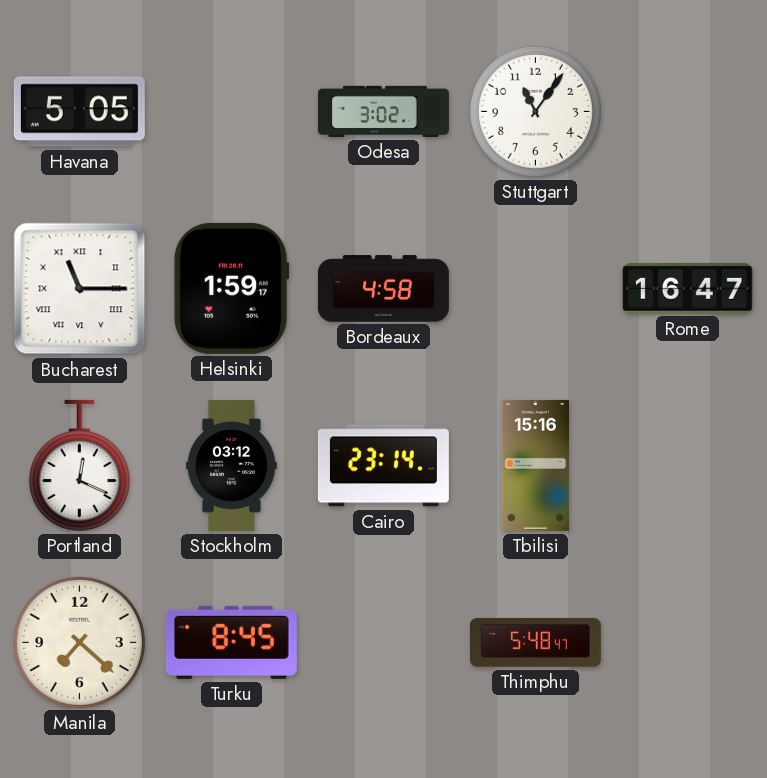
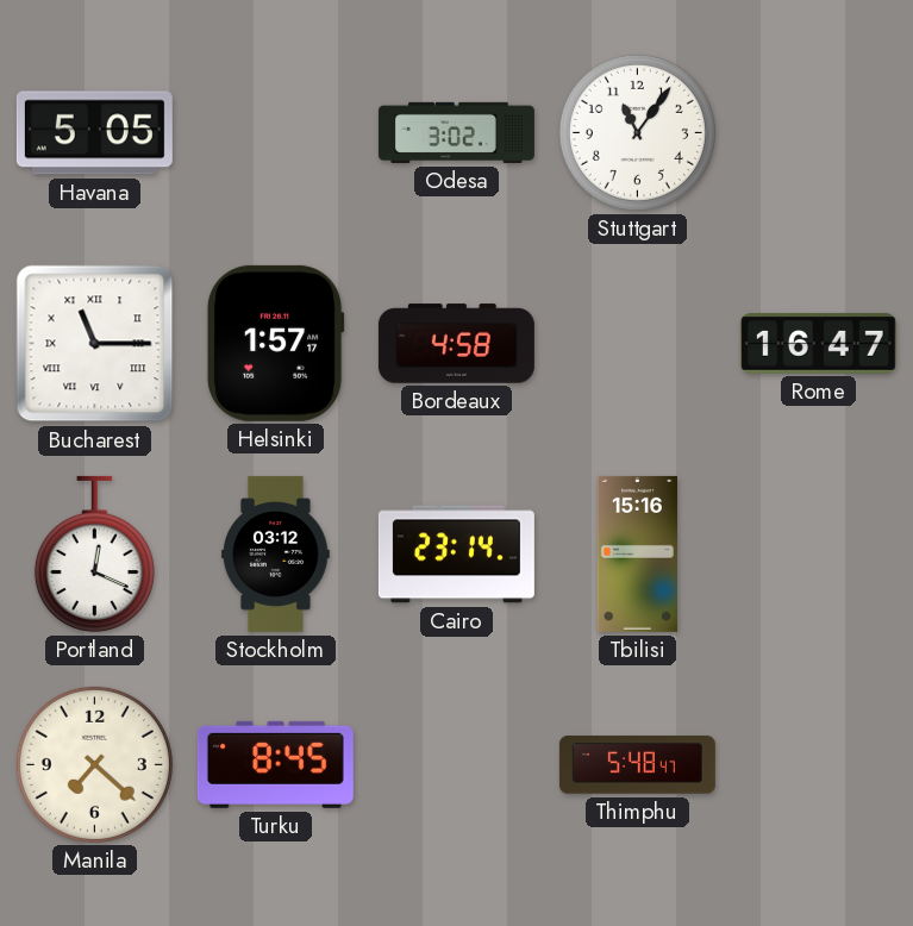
Helsinki: 1:59 -> 1:57
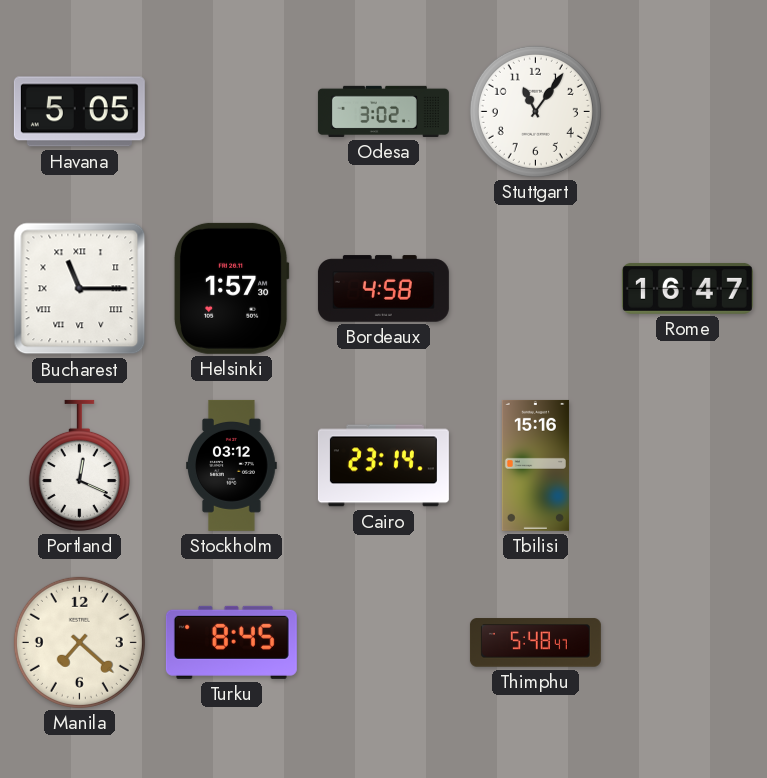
Helsinki: 1:57:17 -> 1:57:30
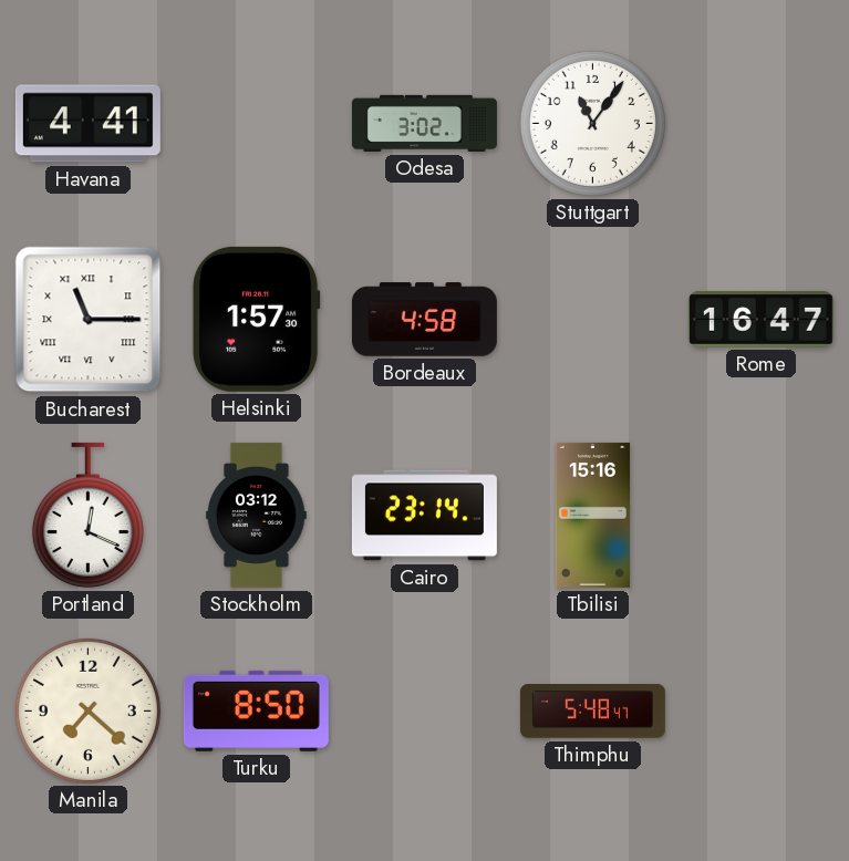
Havana: 5:05 -> 4:41
Turku: 8:45 -> 8:50
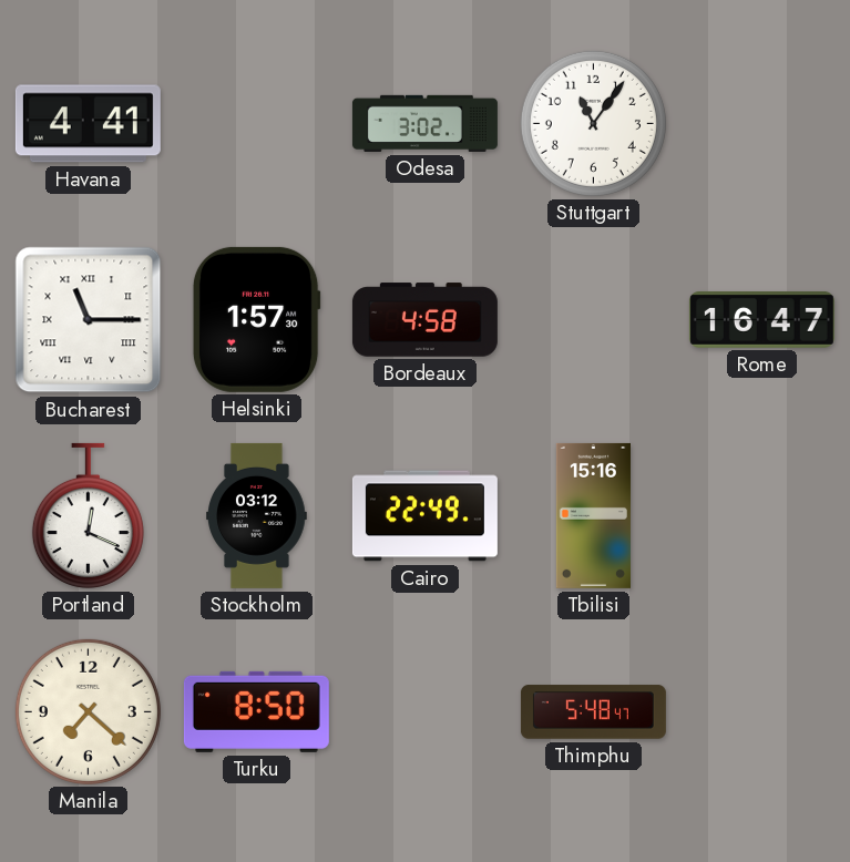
Cairo: 23:14 -> 22:49
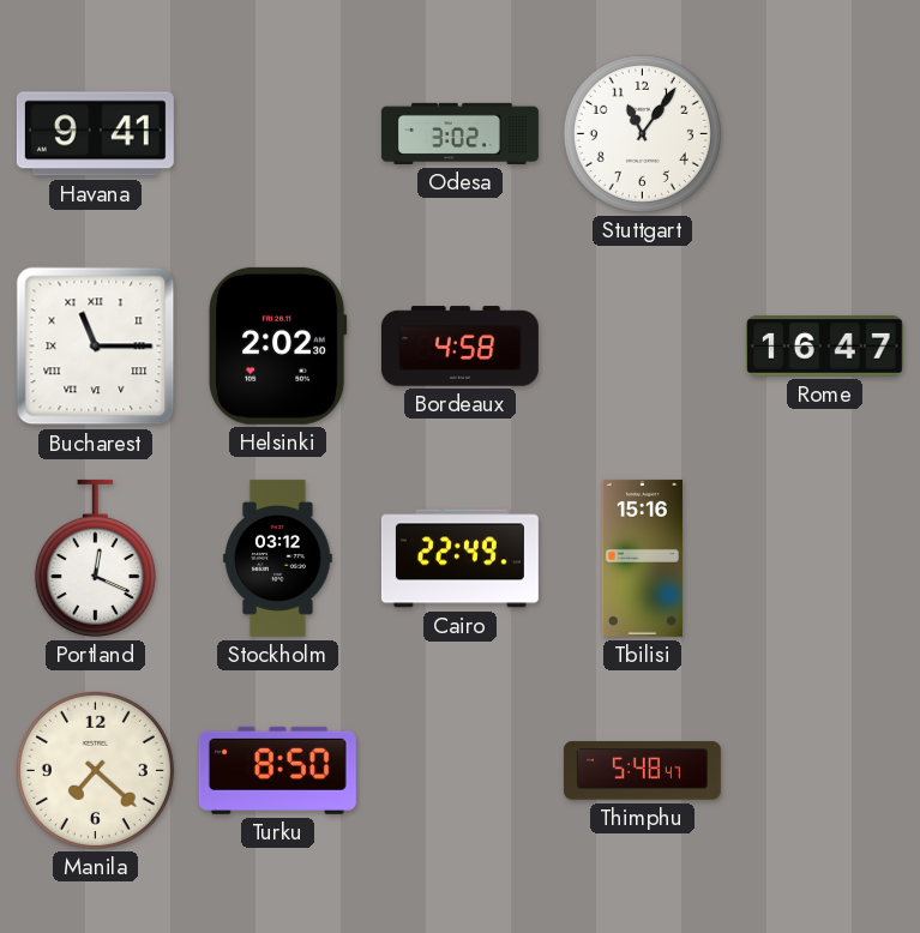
Havana: 4:41 -> 9:41
Helsinki: 1:57 -> 2:02
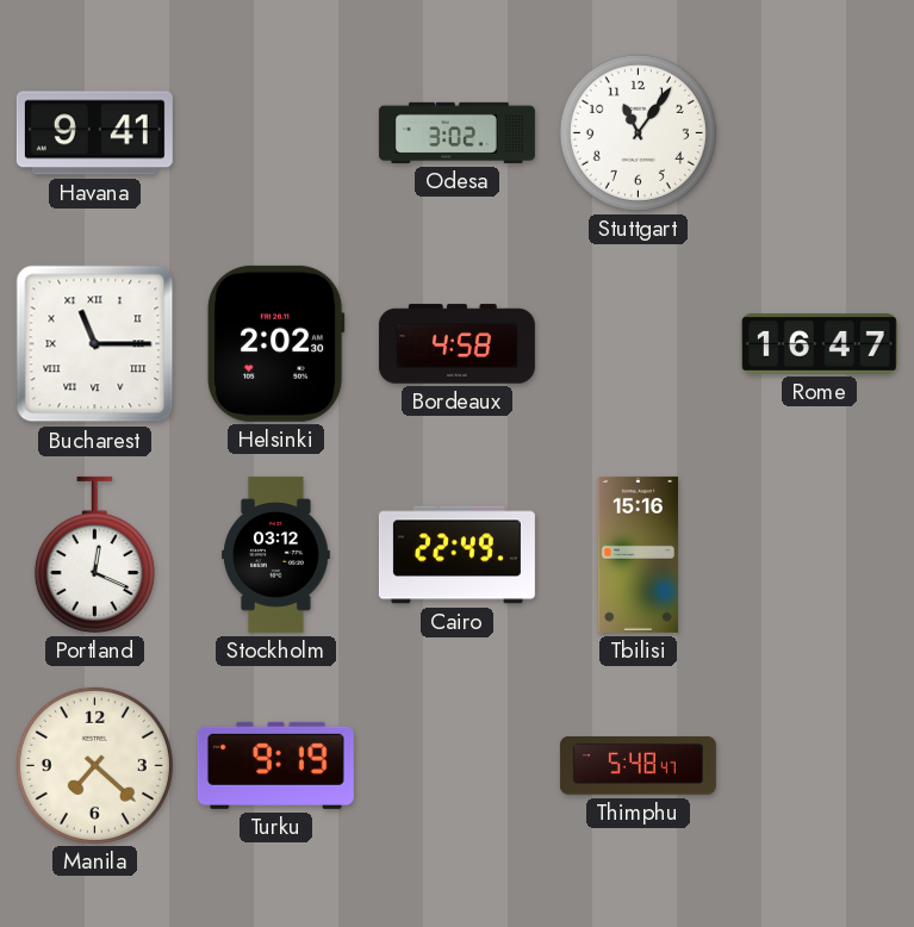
Turku: 8:50 -> 9:19
